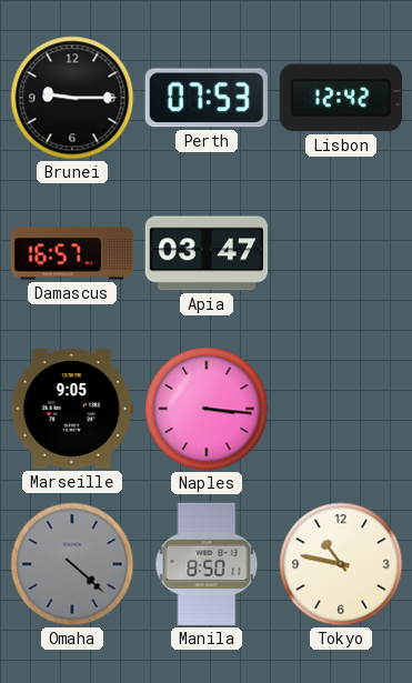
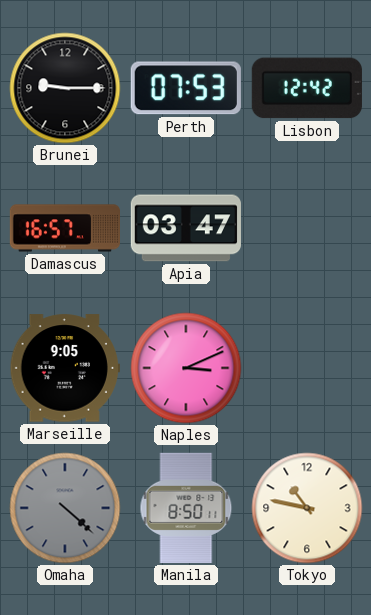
Naples: 3:16 -> 3:11
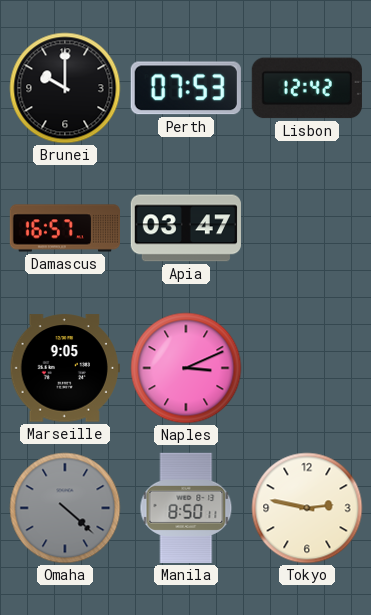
Brunei: 9:15 -> 10:00
Tokyo: 10:47 -> 2:47
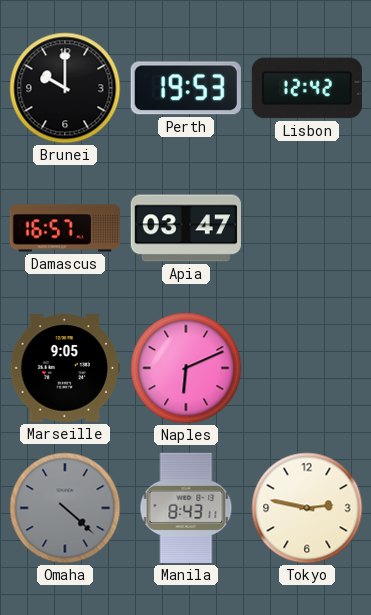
Perth: 07:53 -> 19:53
Naples: 3:11 -> 6:11
Manila: 8:50 -> 8:43
